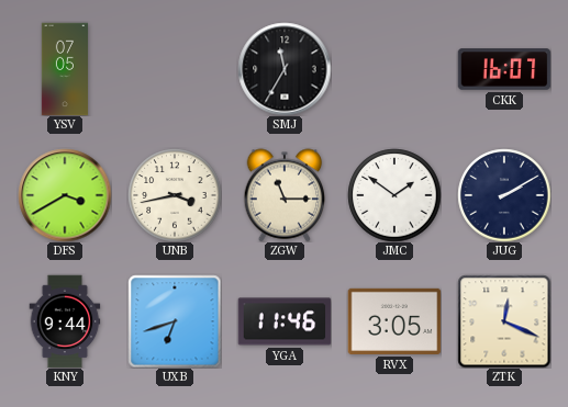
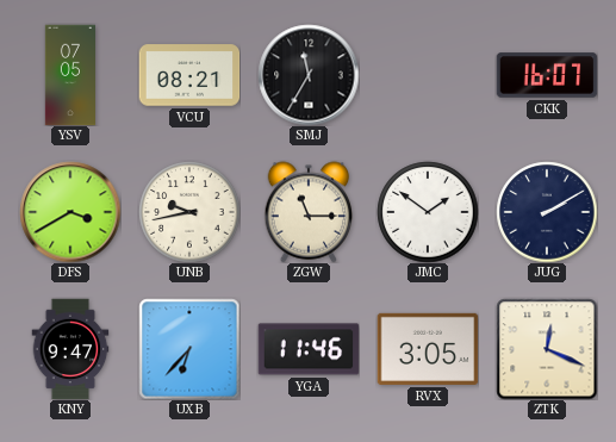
VCU: none -> 08:21
UNB: 3:43 -> 9:43
KNY: 9:44 -> 9:47
UXB: 6:42 -> 6:37
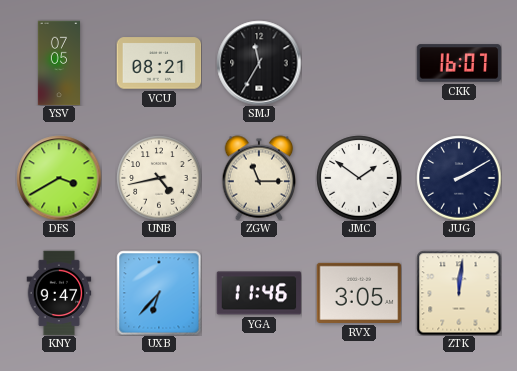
UNB: 9:43 -> 4:43
ZTK: 12:19 -> 12:01
